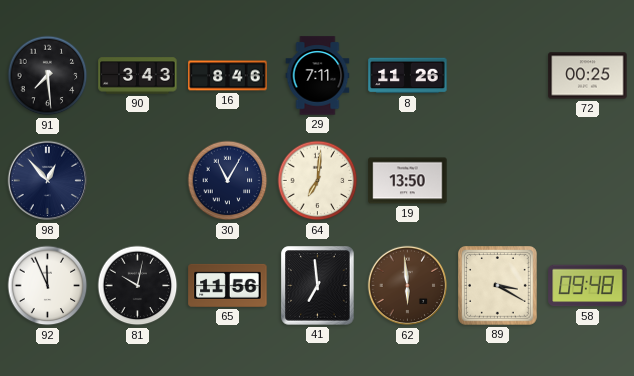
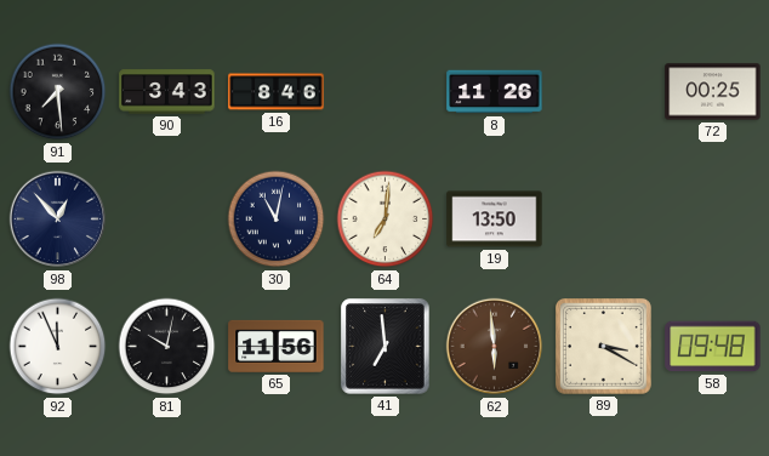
29: 7:11 -> none
30: 11:05 -> 11:02
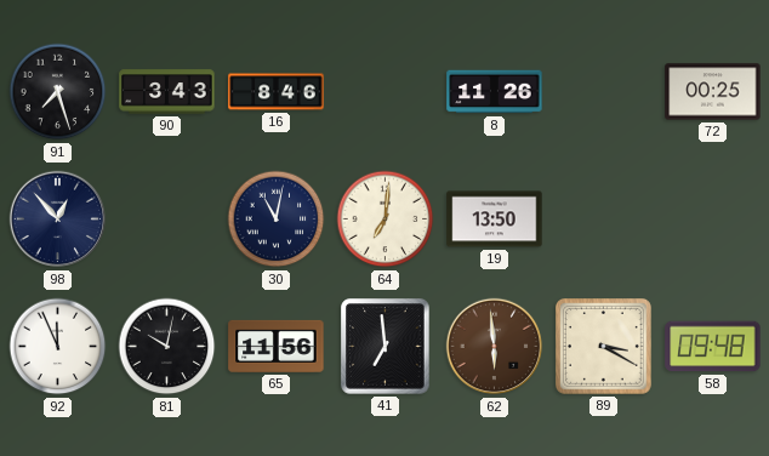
91: 7:29 -> 7:27
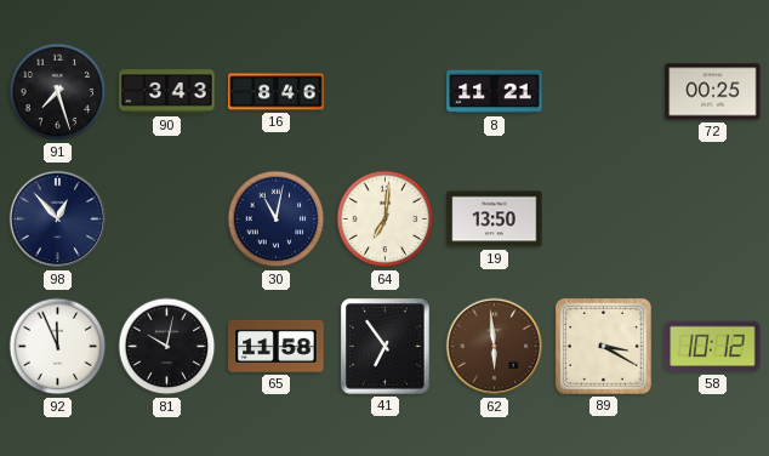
8: 11:26 -> 11:21
65: 11:56 -> 11:58
41: 6:59 -> 6:54
58: 09:48 -> 10:12
